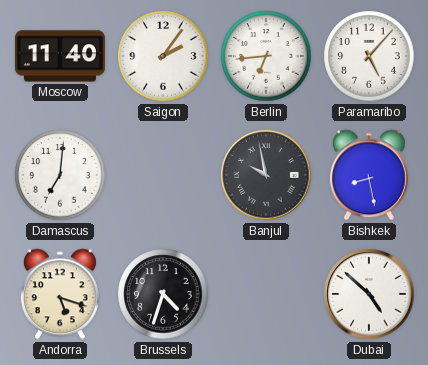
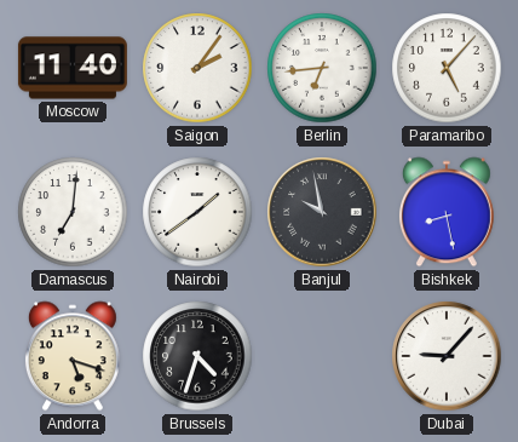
Nairobi: none -> 1:39
Dubai: 4:52 -> 9:07
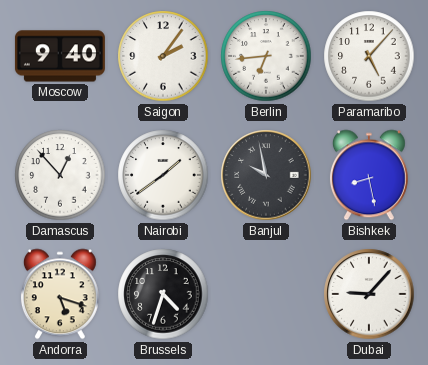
Moscow: 11:40 -> 9:40
Damascus: 7:01 -> 12:53
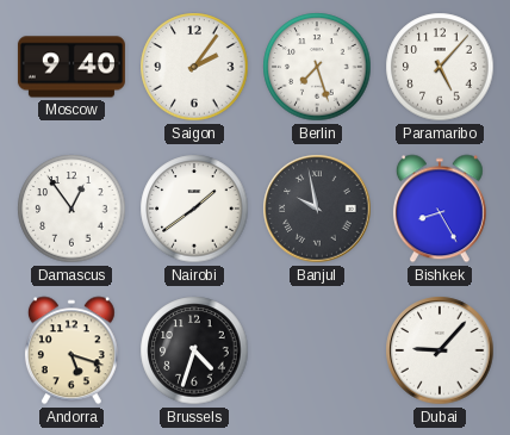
Berlin: 6:44 -> 7:27
Damascus: 12:53 -> 12:54
Bishkek: 8:28 -> 8:25
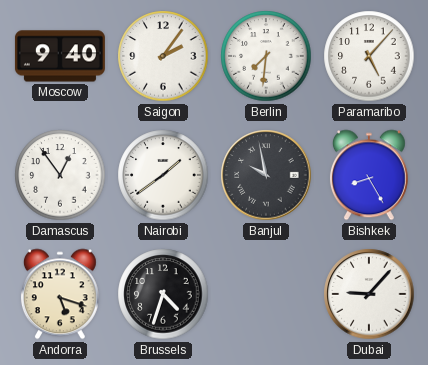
Berlin: 7:27 -> 7:31
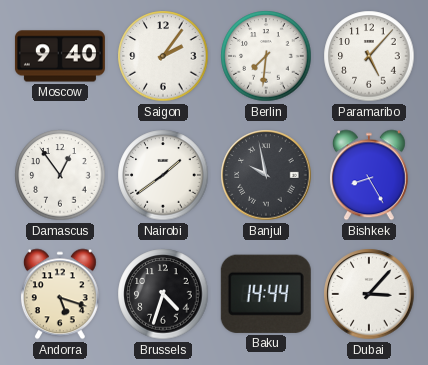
Baku: none -> 14:44
Dubai: 9:07 -> 3:07
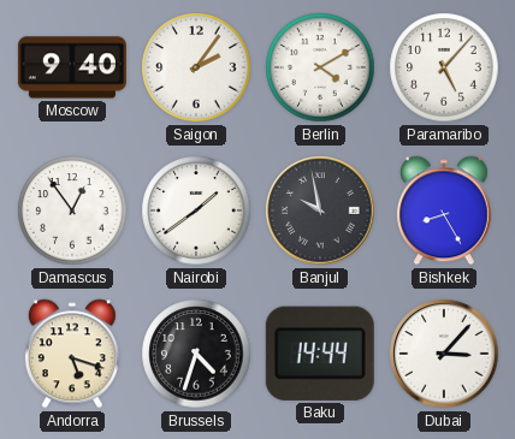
Berlin: 7:31 -> 4:10
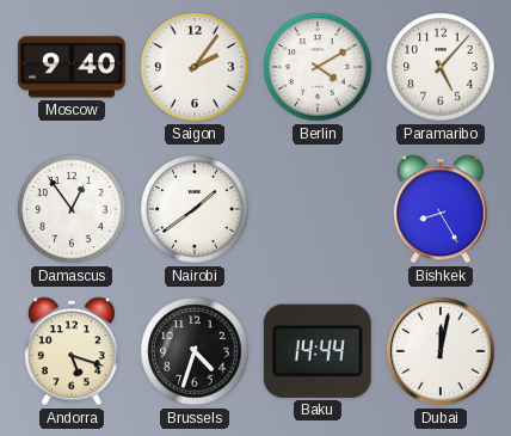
Banjul: 9:58 -> none
Dubai: 3:07 -> 12:02
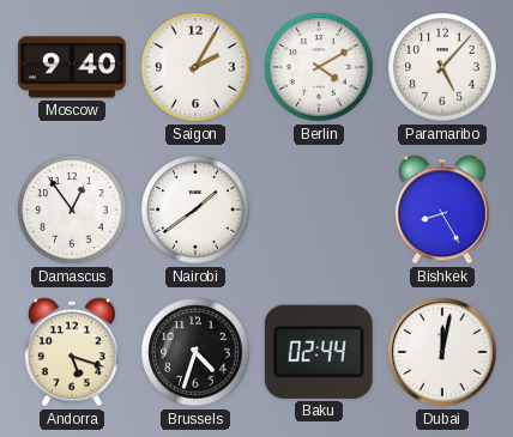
Saigon: 2:06 -> 2:05
Baku: 14:44 -> 02:44
